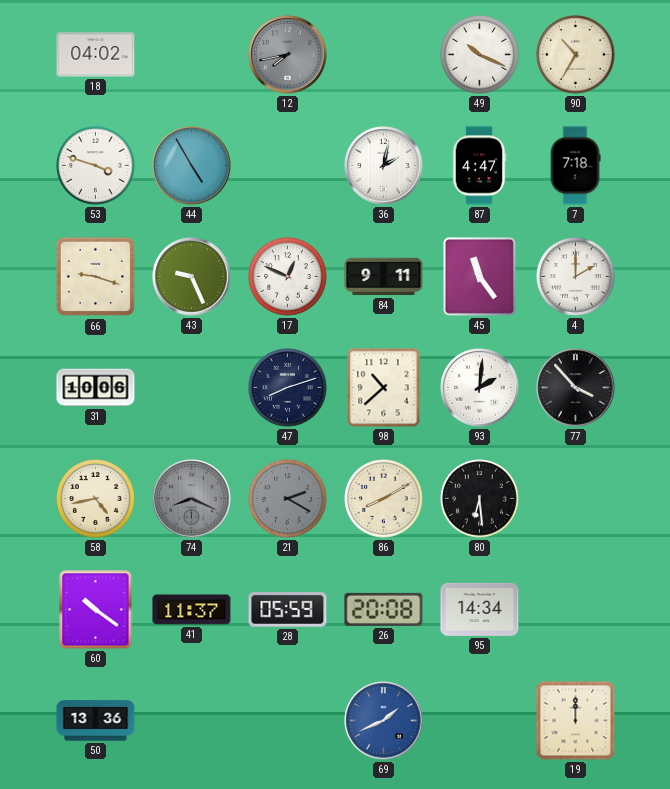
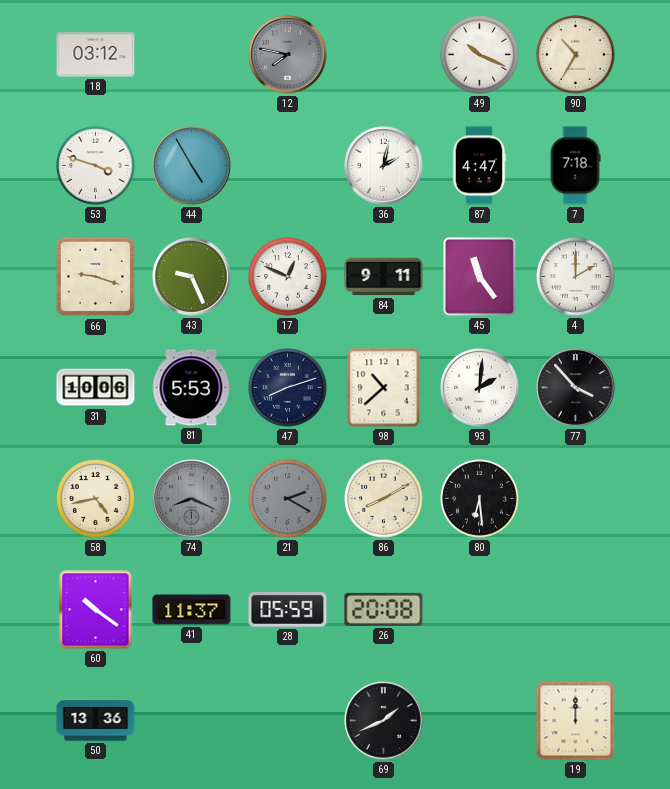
18: 04:02 -> 03:12
12: 7:43 -> 7:47
81: none -> 5:53
95: 14:34 -> none
69 dial: blue -> black
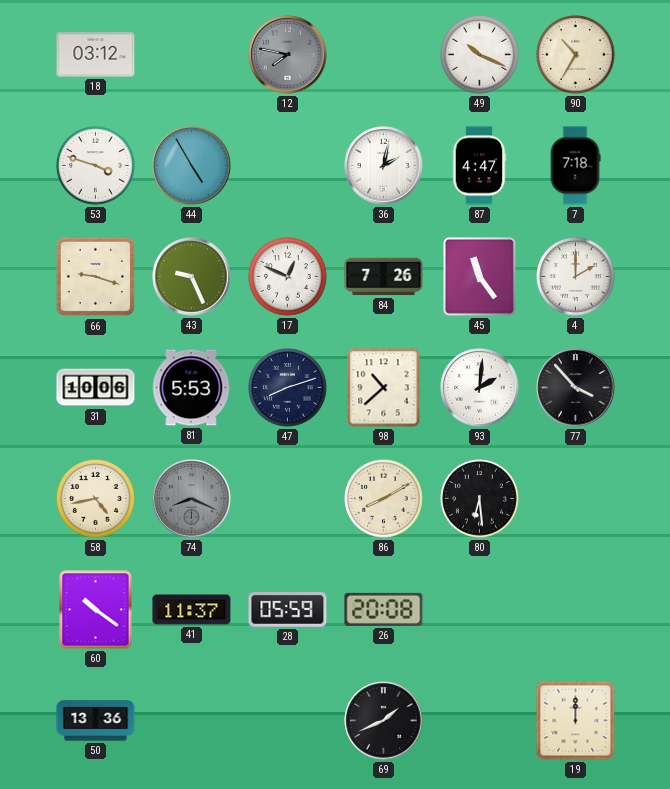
84: 9:11 -> 7:26
21: 2:20 -> none
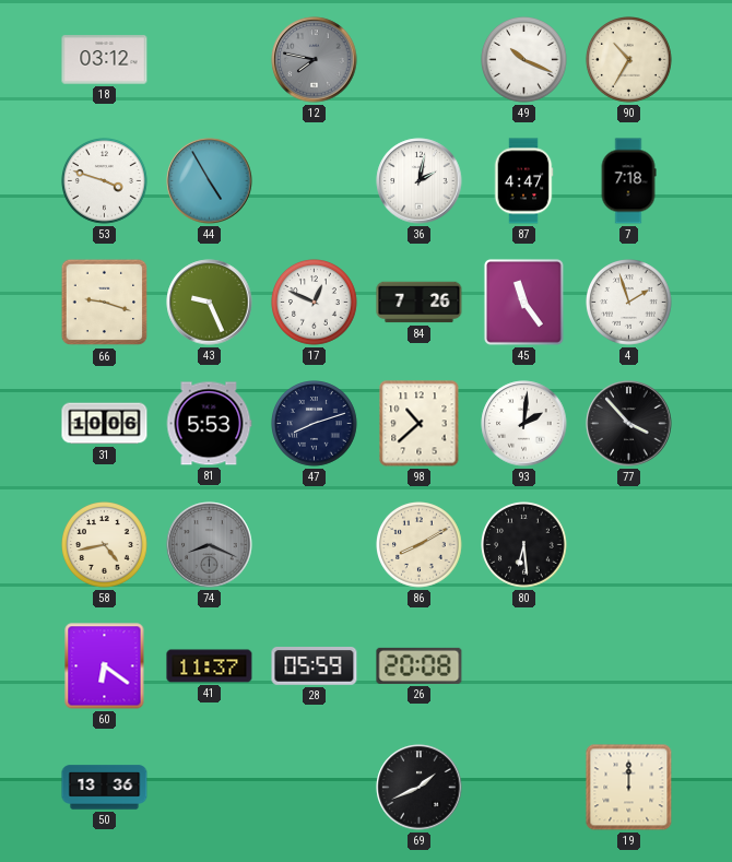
4: 2:00 -> 1:57
60: 10:21 -> 6:21
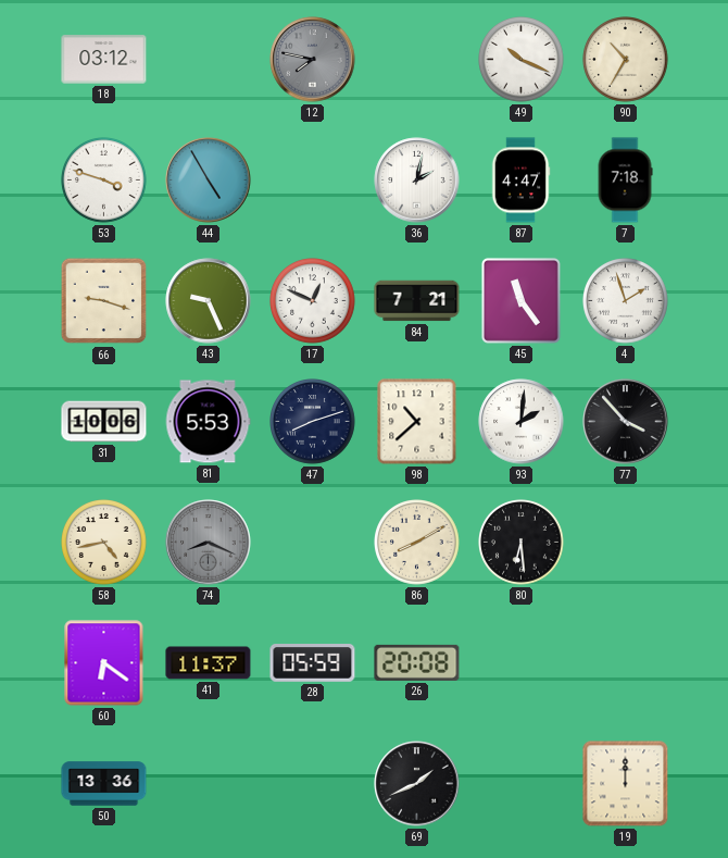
84: 7:26 -> 7:21
